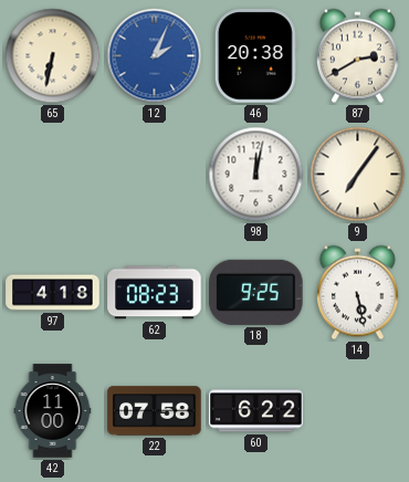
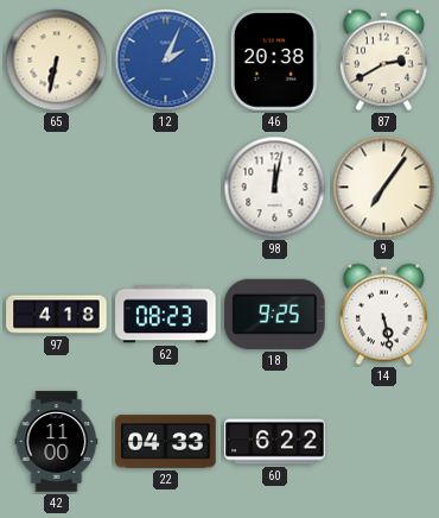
22: 07:58 -> 04:33
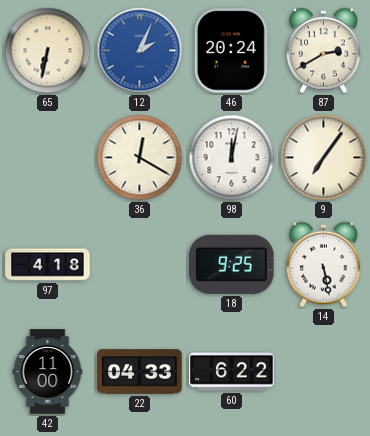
46: 20:38 -> 20:24
36: none -> 12:20
62: 08:23 -> none
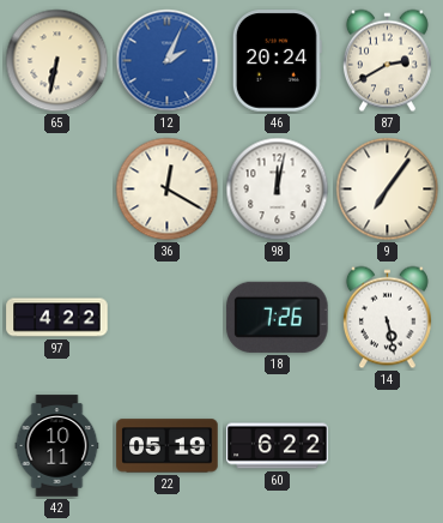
97: 4:18 -> 4:22
18: 9:25 -> 7:26
42: 11:00 -> 10:11
22: 04:33 -> 05:19
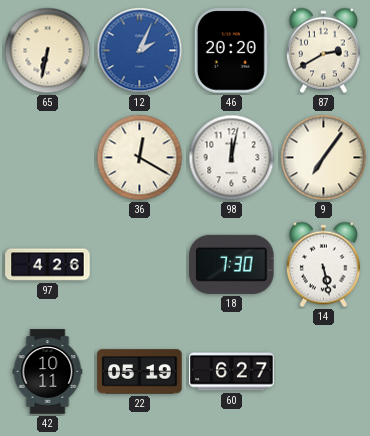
46: 20:24 -> 20:20
97: 4:22 -> 4:26
18: 7:26 -> 7:30
60: 6:22 -> 6:27
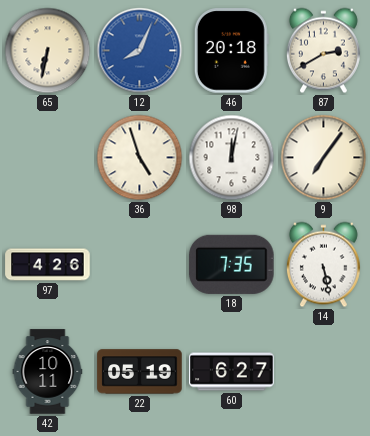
12: 2:04 -> 8:04
46: 20:20 -> 20:18
36: 12:20 -> 4:57
18: 7:30 -> 7:35
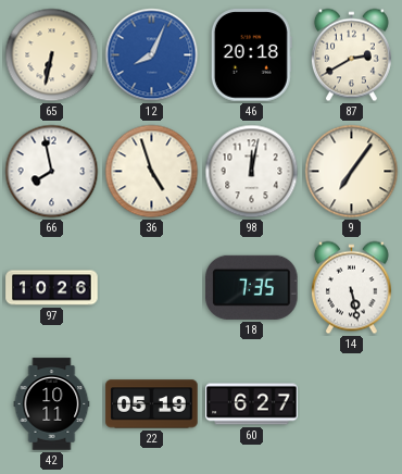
66: none -> 7:58
97: 4:26 -> 10:26
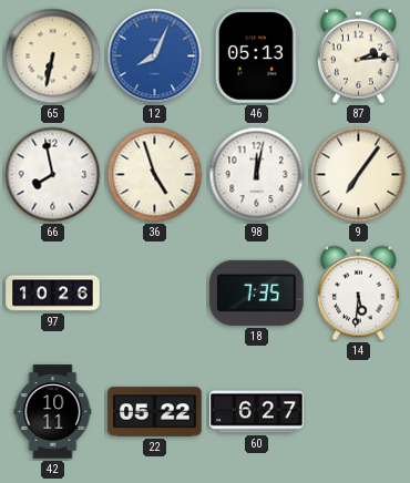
46: 20:18 -> 05:13
87: 2:40 -> 2:14
14: 5:28 -> 5:31
22: 05:19 -> 05:22
